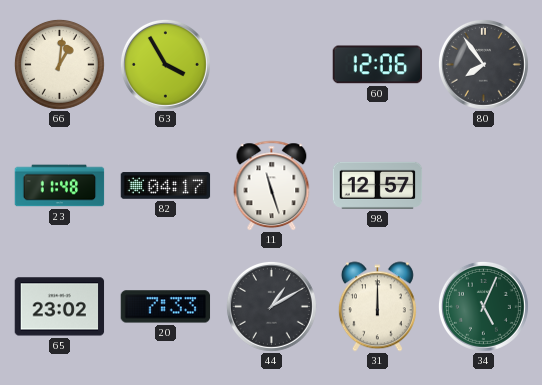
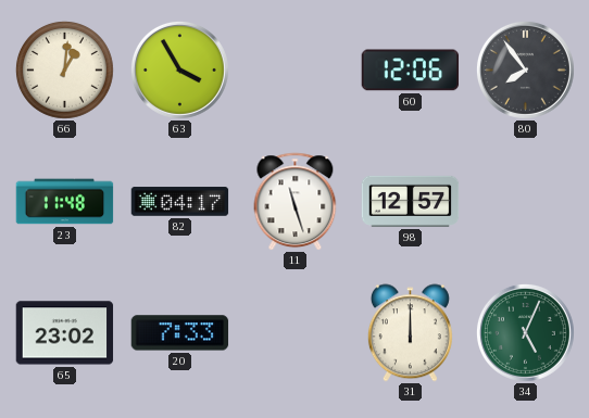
44: 1:10 -> none
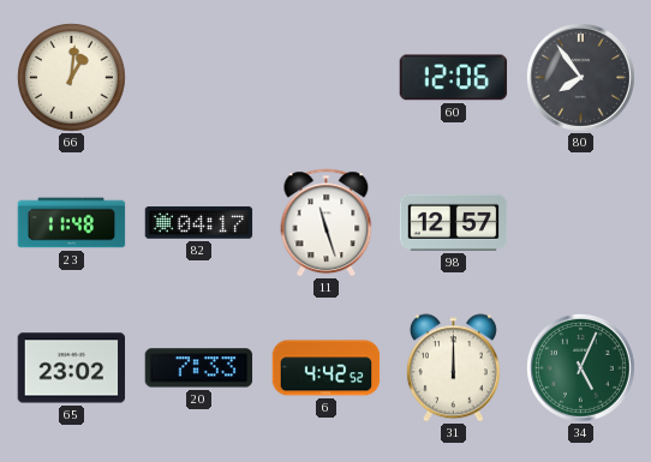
63: 3:55 -> none
6: none -> 4:42
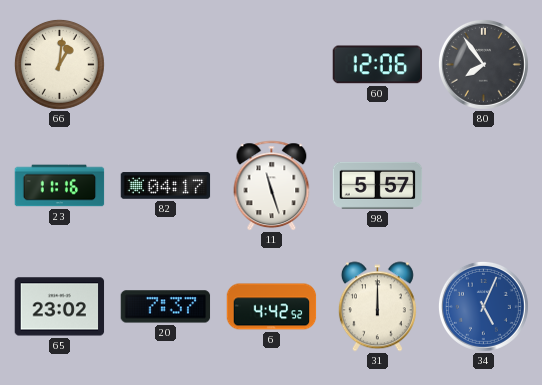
23: 11:48 -> 11:16
98: 12:57 -> 5:57
20: 7:33 -> 7:37
34 dial: green -> blue
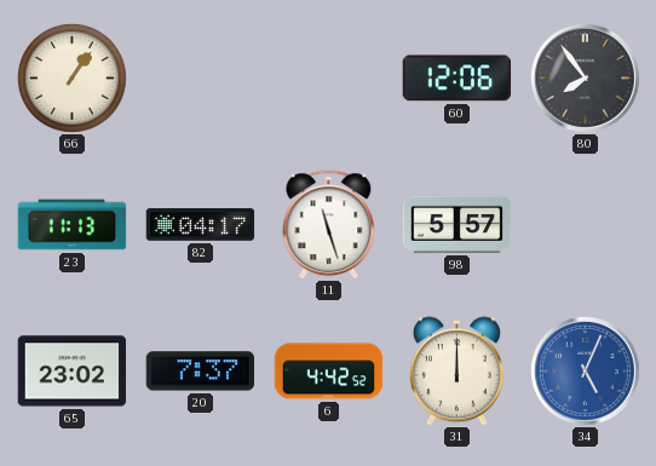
66: 1:01 -> 1:06
23: 11:16 -> 11:13
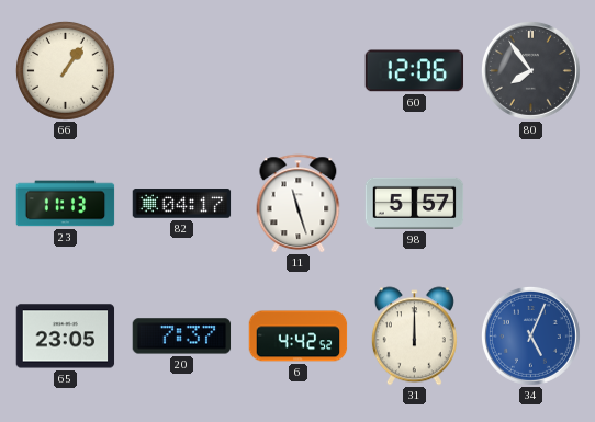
65: 23:02 -> 23:05
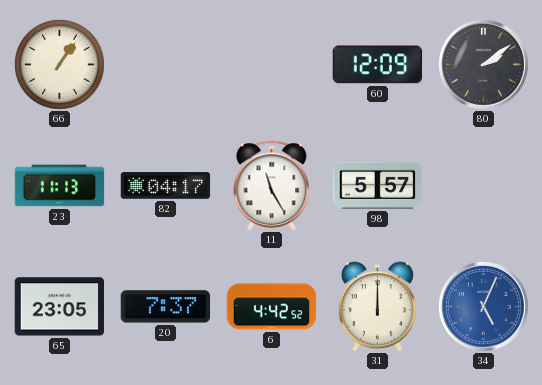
60: 12:06 -> 12:09
80: 7:54 -> 2:09
11: 11:27 -> 11:25
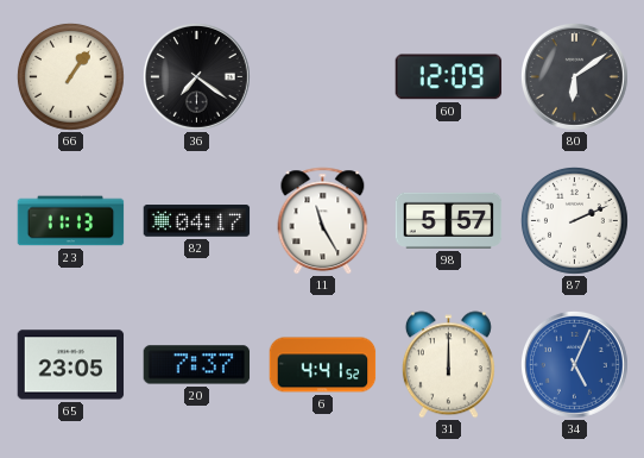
36: none -> 7:21
80: 2:09 -> 6:09
87: none -> 2:11
6: 4:42 -> 4:41
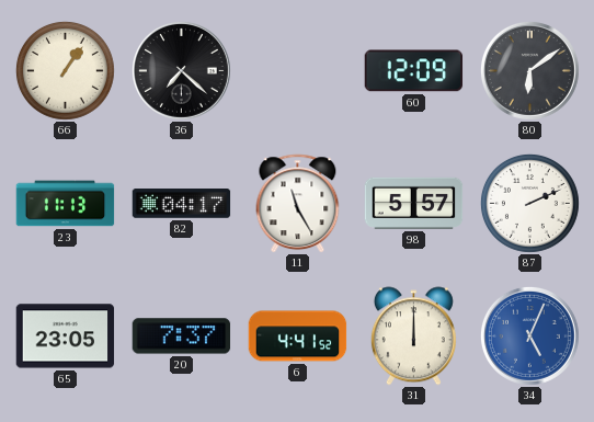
36: 7:21 -> 7:22
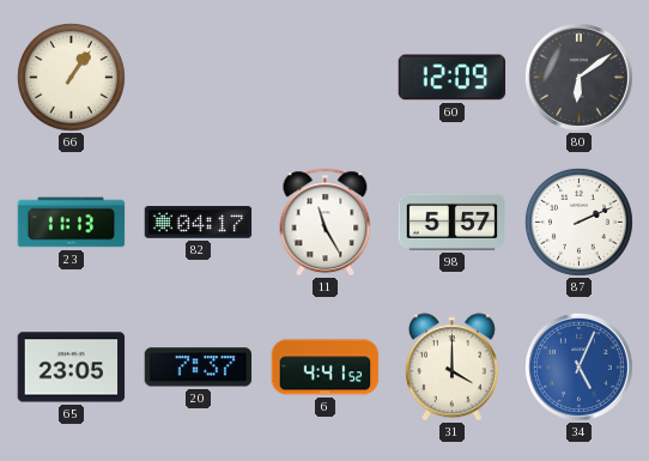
36: 7:22 -> none
31: 12:00 -> 4:00
